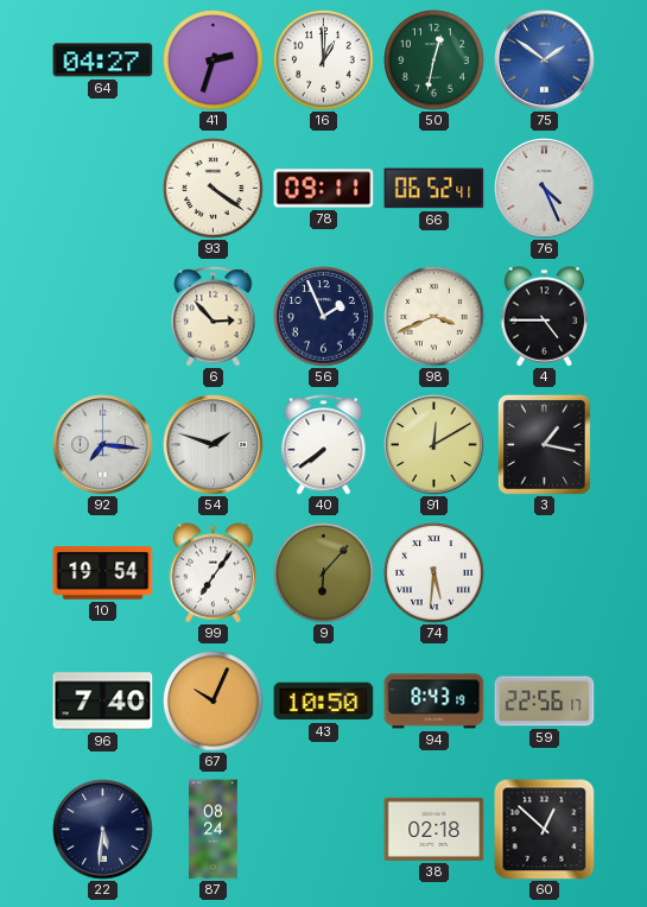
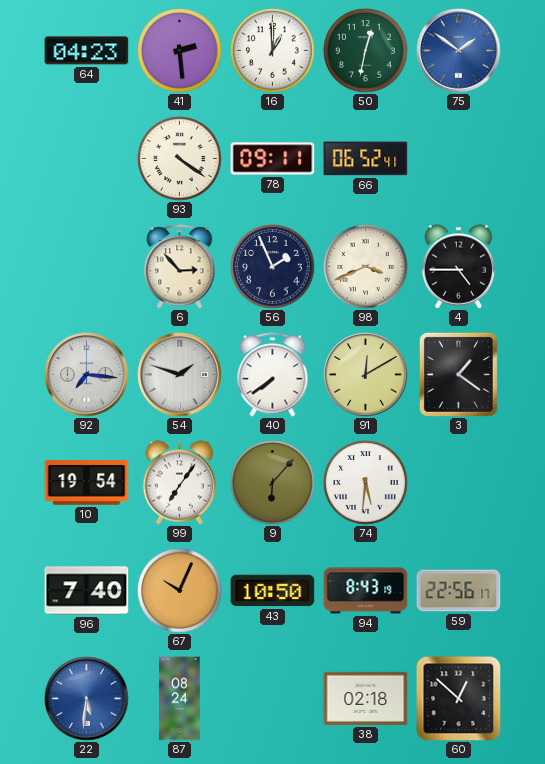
64: 04:27 -> 04:23
41: 2:33 -> 2:29
76: 4:26 -> none
3: 1:17 -> 1:21
22 dial: navy -> blue
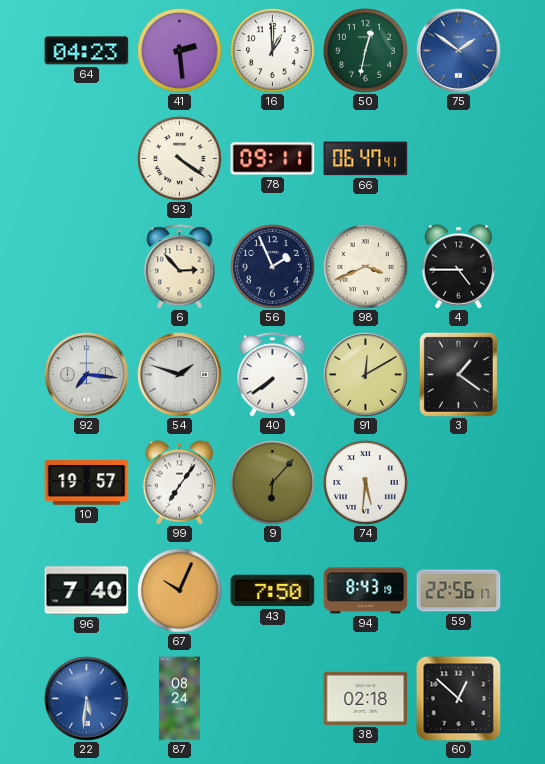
66: 06:52 -> 06:47
10: 19:54 -> 19:57
43: 10:50 -> 7:50
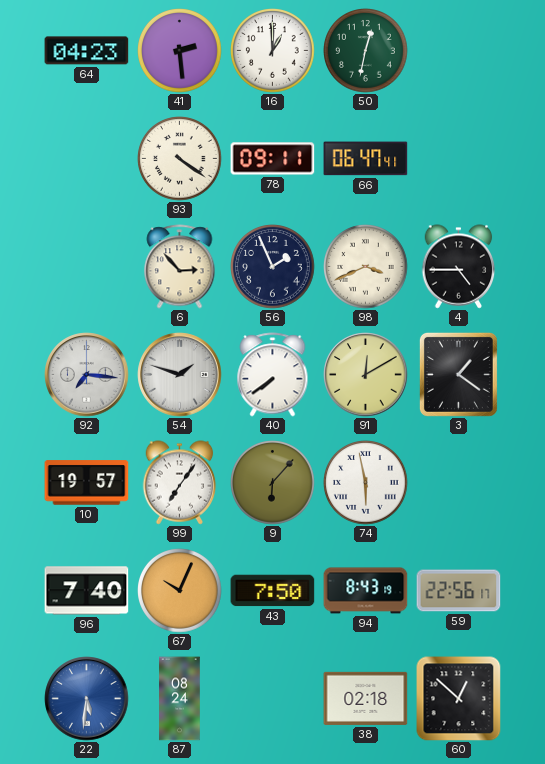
75: 1:51 -> none
74: 5:31 -> 5:58
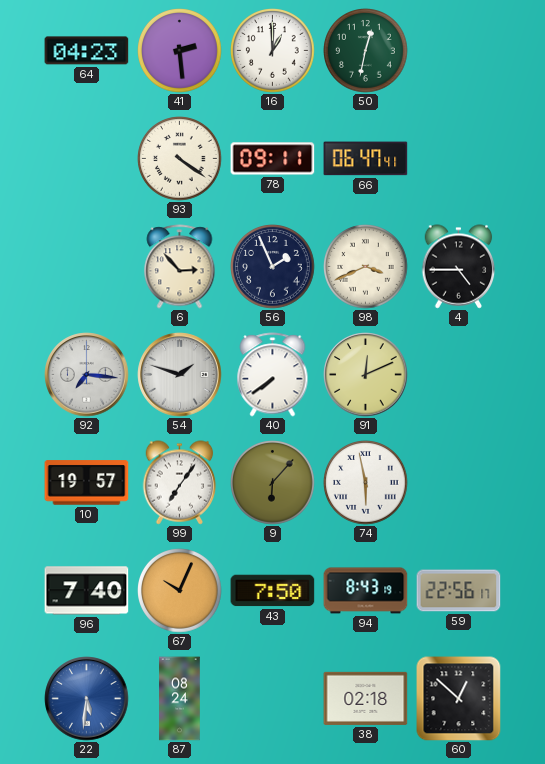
91: 12:10 -> 12:11
3: 1:21 -> none
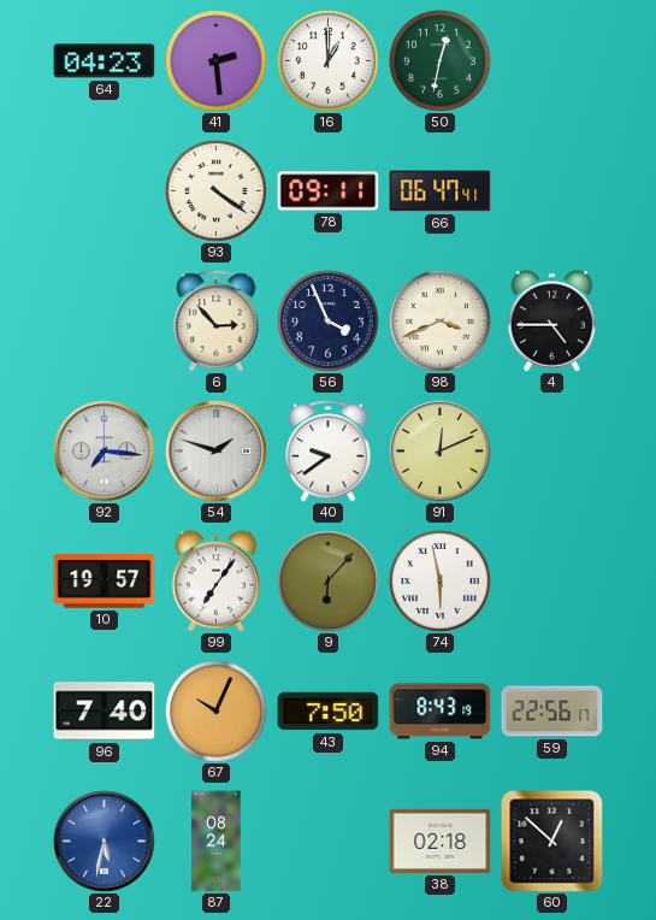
56: 1:56 -> 3:56
40: 7:39 -> 9:39
22: 5:31 -> 5:32
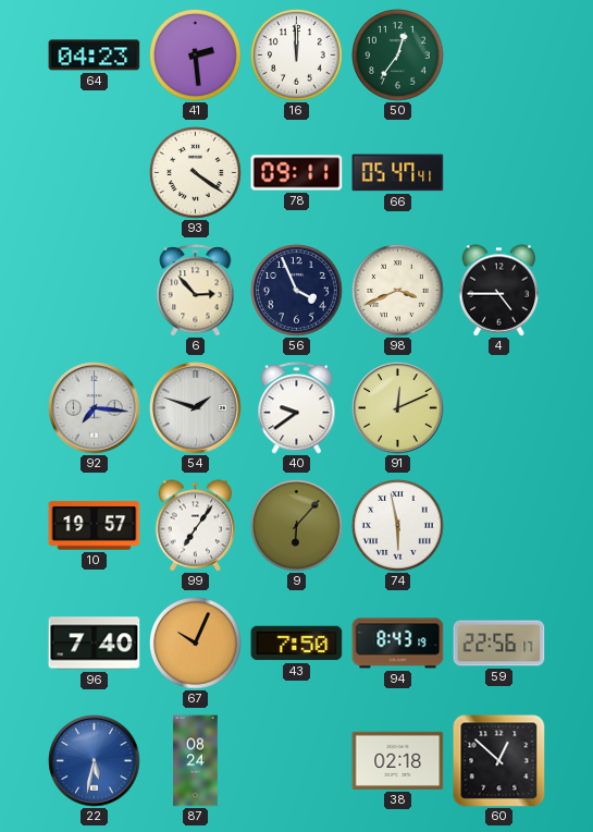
16: 1:00 -> 12:00
50: 12:32 -> 12:36
66: 06:47 -> 05:47
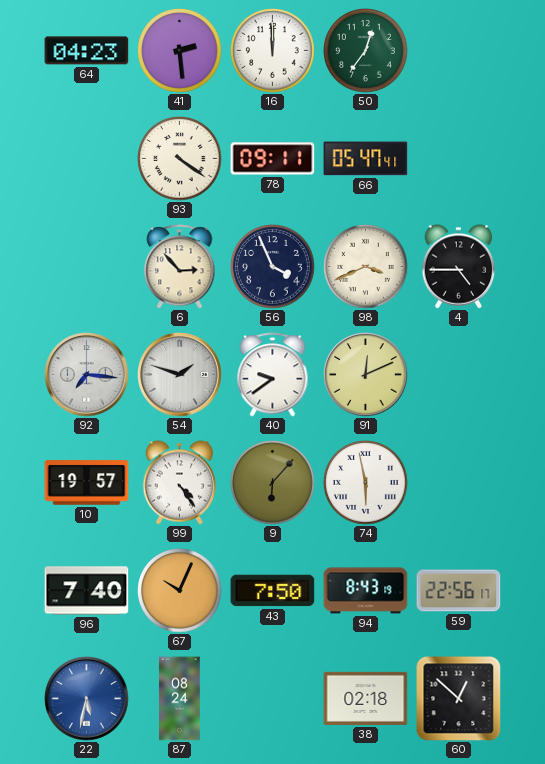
99: 7:06 -> 4:24
